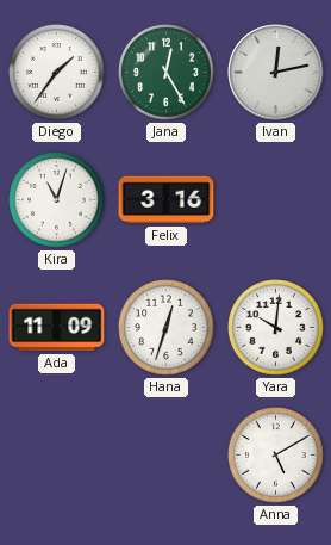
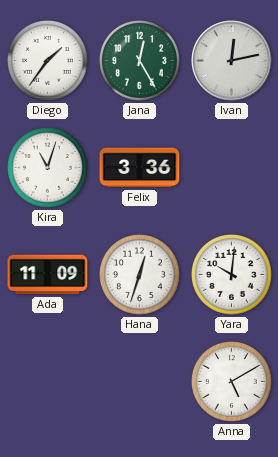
Felix: 3:16 -> 3:36
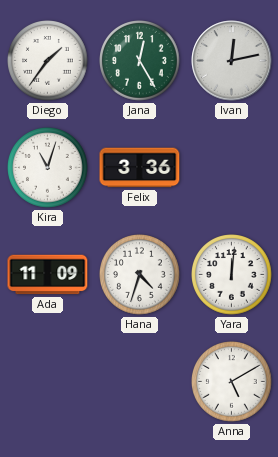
Hana: 12:33 -> 4:33
Yara: 10:01 -> 12:01
